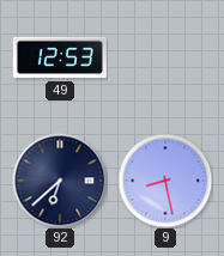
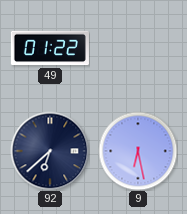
49: 12:53 -> 01:22
9: 8:28 -> 6:28
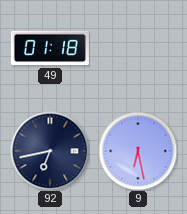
49: 01:22 -> 01:18
92: 6:38 -> 6:43
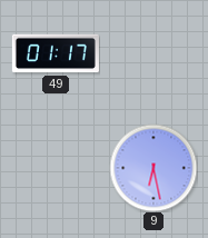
49: 01:18 -> 01:17
92: 6:43 -> none
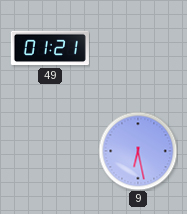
49: 01:17 -> 01:21
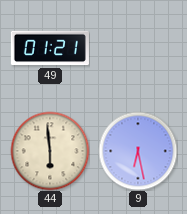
44: none -> 5:59
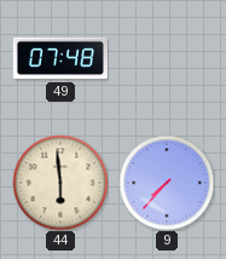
49: 01:21 -> 07:48
9: 6:28 -> 7:37
